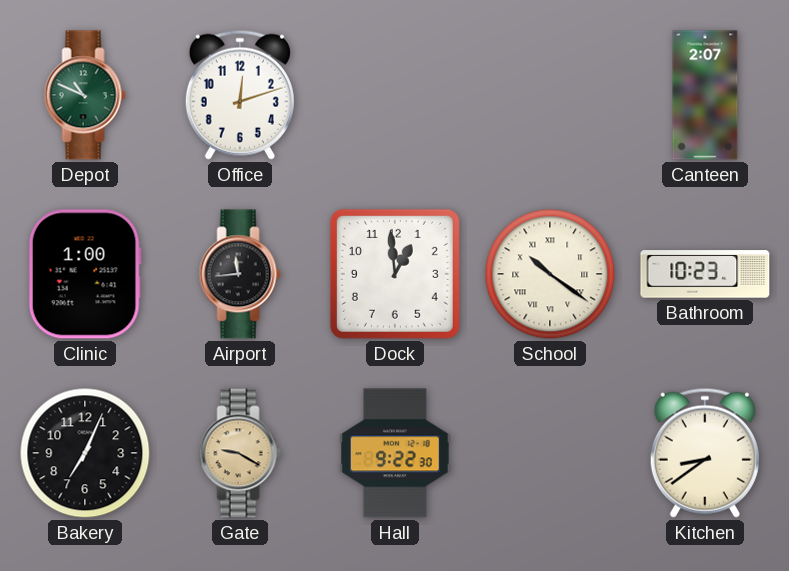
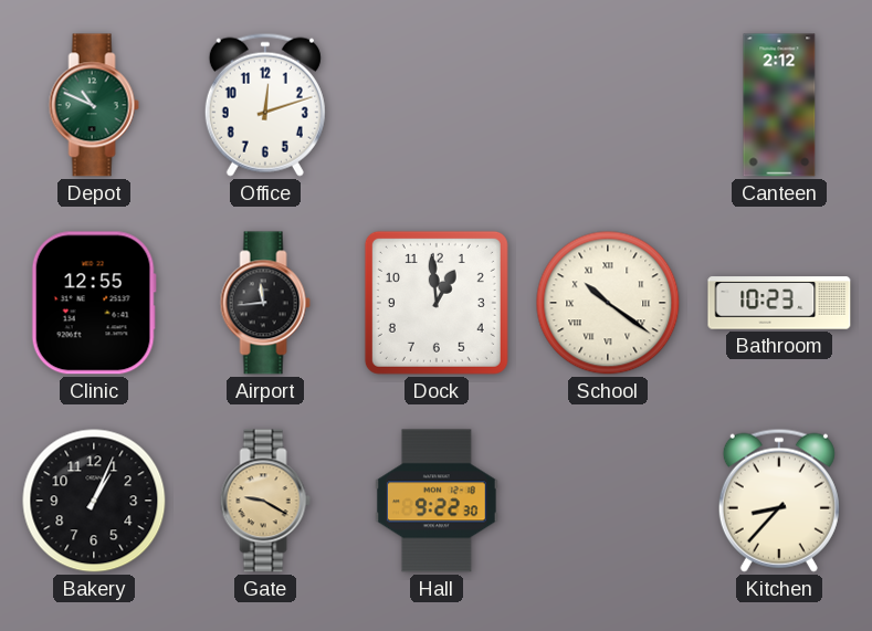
Canteen: 2:07 -> 2:12
Clinic: 1:00 -> 12:55
Bakery: 7:04 -> 1:04
Kitchen: 8:39 -> 8:37
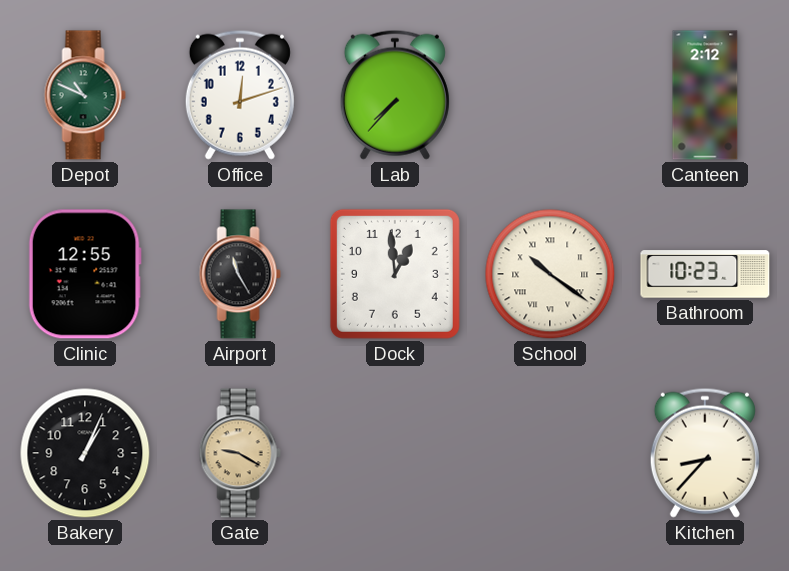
Lab: none -> 7:37
Airport: 11:44 -> 11:25
Hall: 9:22 -> none
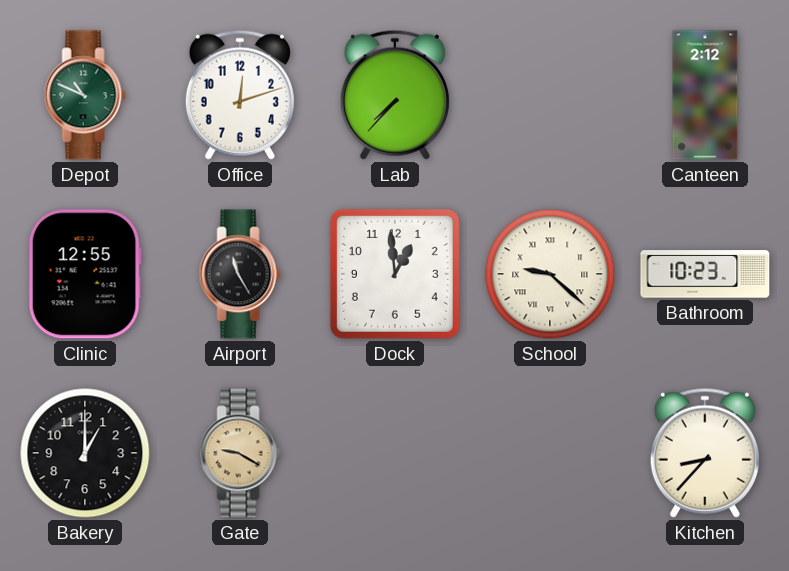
School: 10:21 -> 9:22
Bakery: 1:04 -> 1:00
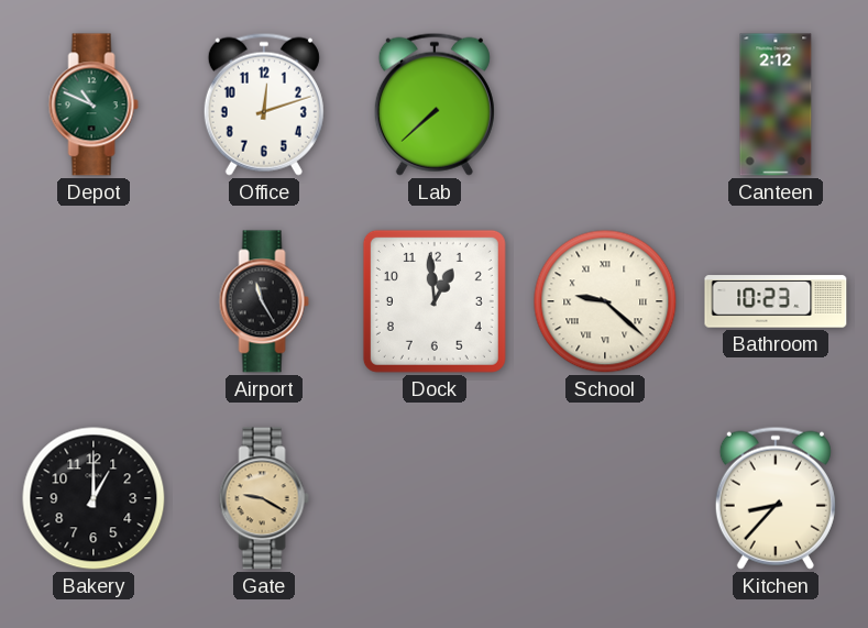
Lab: 7:37 -> 7:38
Clinic: 12:55 -> none
